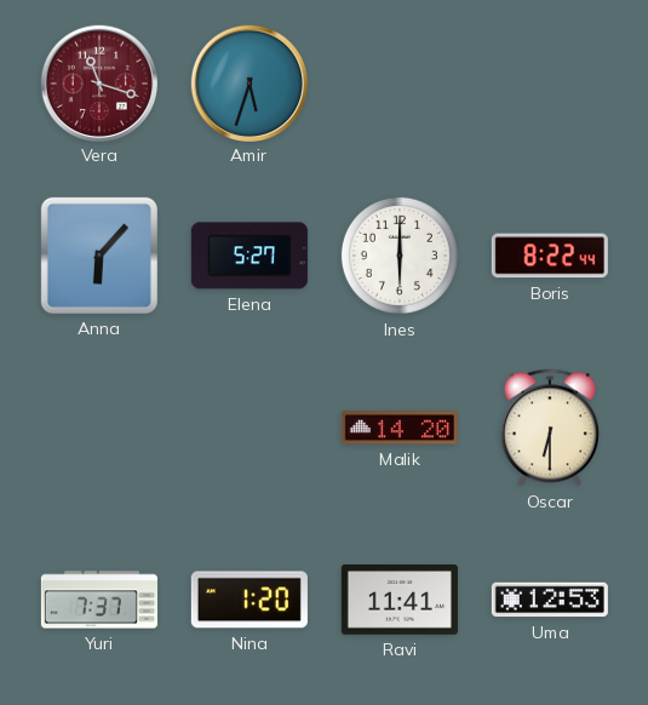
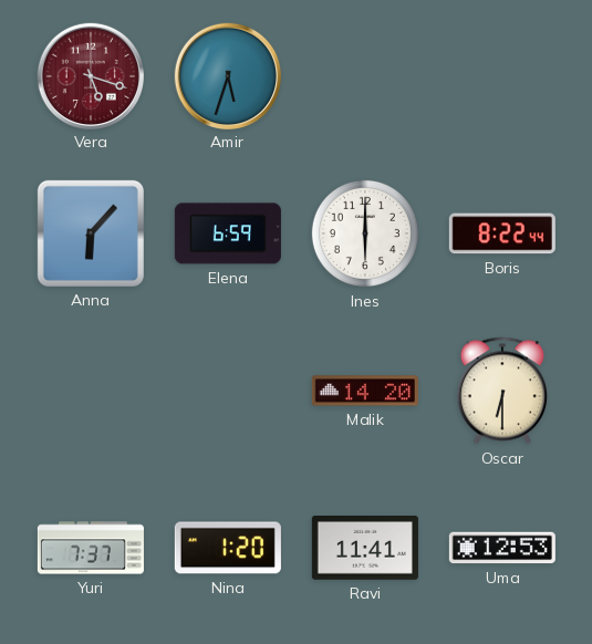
Vera: 11:18 -> 5:18
Elena: 5:27 -> 6:59
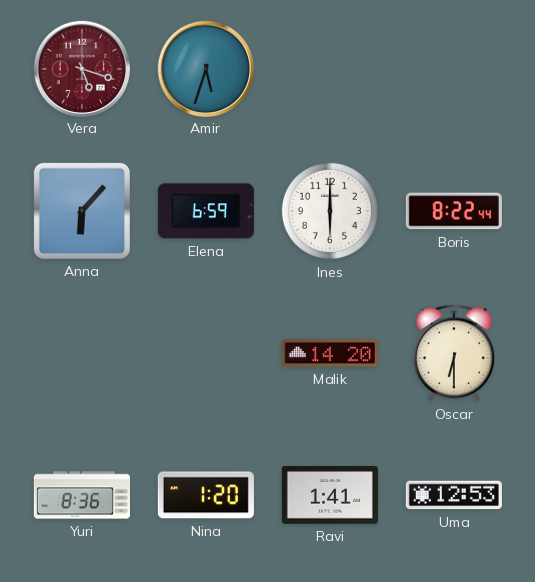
Yuri: 7:37 -> 8:36
Ravi: 11:41 -> 1:41
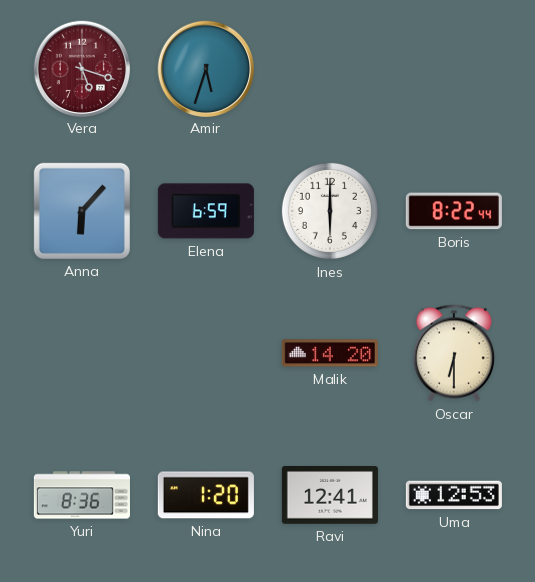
Ravi: 1:41 -> 12:41
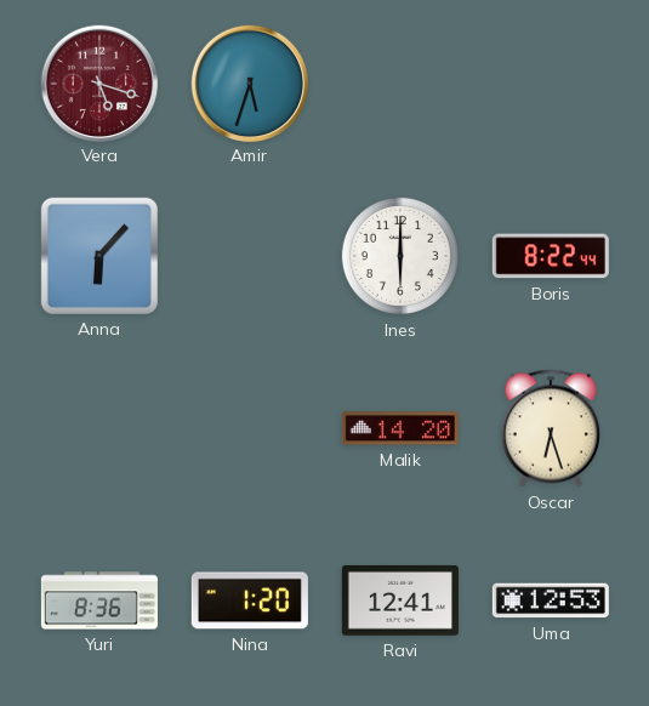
Elena: 6:59 -> none
Oscar: 6:30 -> 6:27
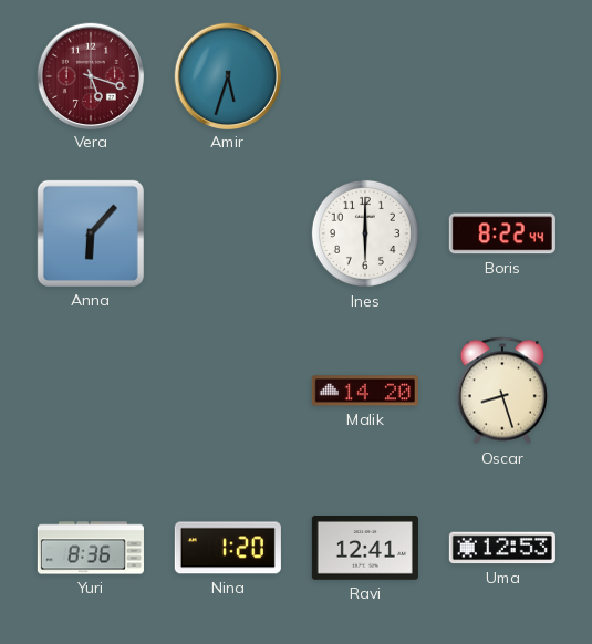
Oscar: 6:27 -> 8:27
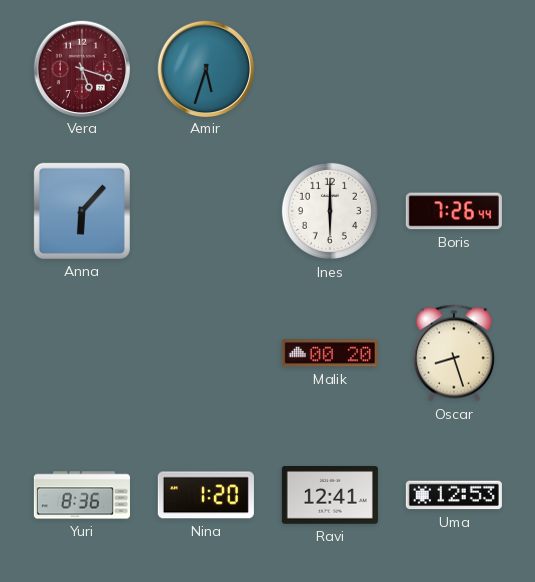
Boris: 8:22 -> 7:26
Malik: 14:20 -> 00:20
